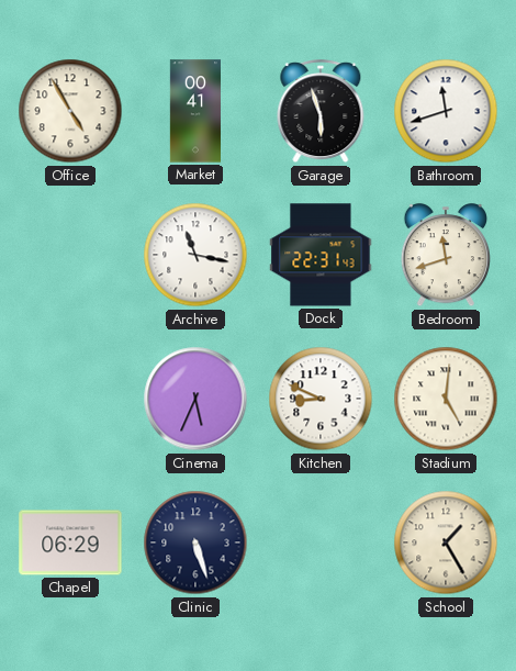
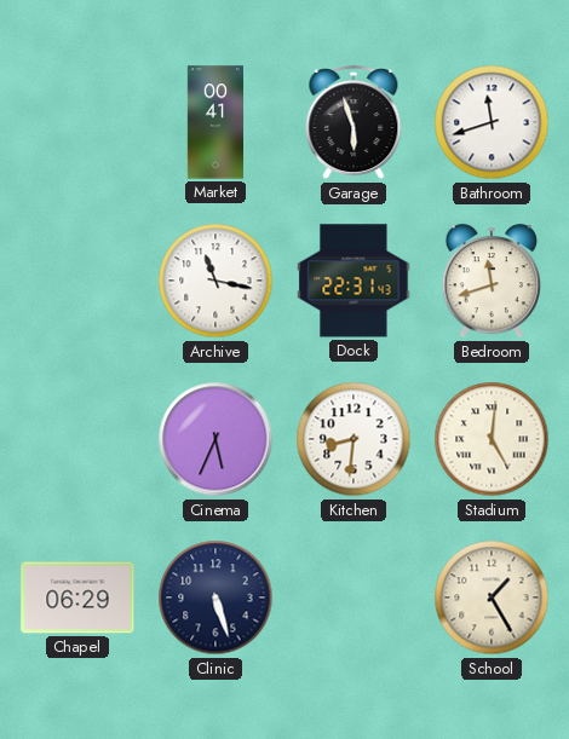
Office: 4:55 -> none
Kitchen: 8:49 -> 8:31
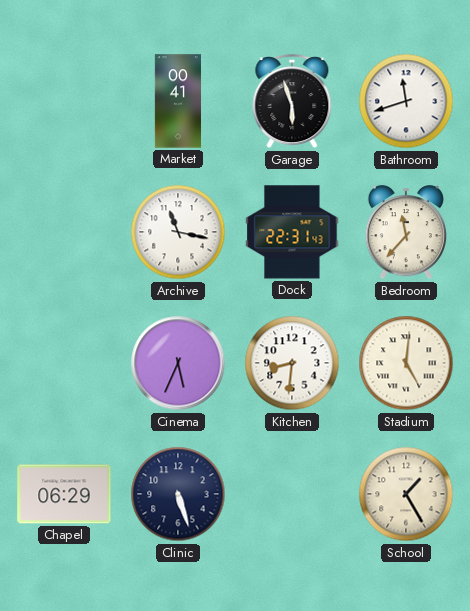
Bedroom: 11:42 -> 11:37
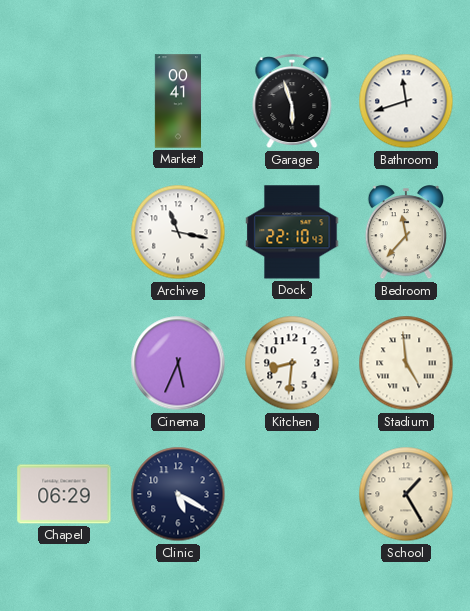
Dock: 22:31 -> 22:10
Stadium: 5:01 -> 4:59
Clinic: 5:27 -> 5:20
